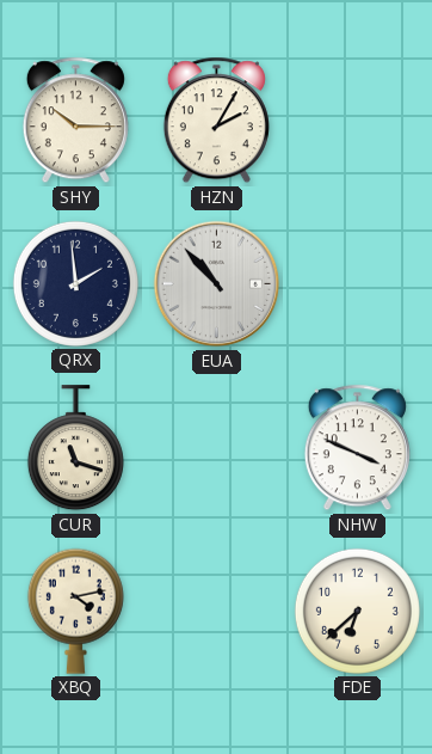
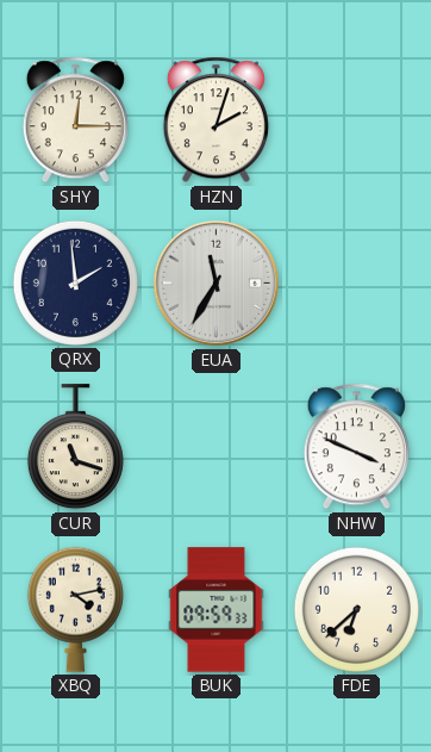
SHY: 10:15 -> 12:15
HZN: 2:05 -> 2:03
EUA: 10:53 -> 11:35
BUK: none -> 09:59
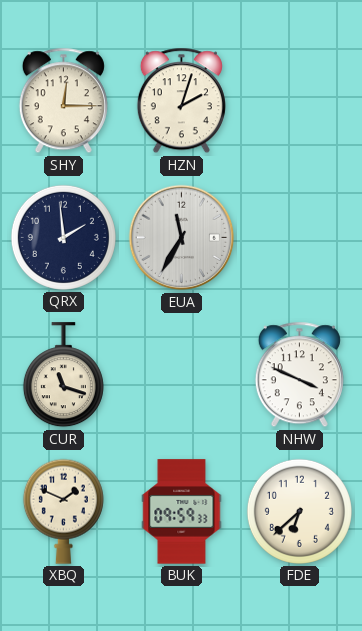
XBQ: 4:13 -> 1:49
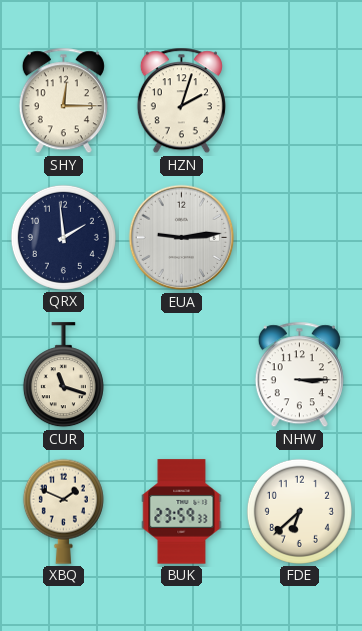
EUA: 11:35 -> 9:14
NHW: 3:49 -> 3:15
BUK: 09:59 -> 23:59
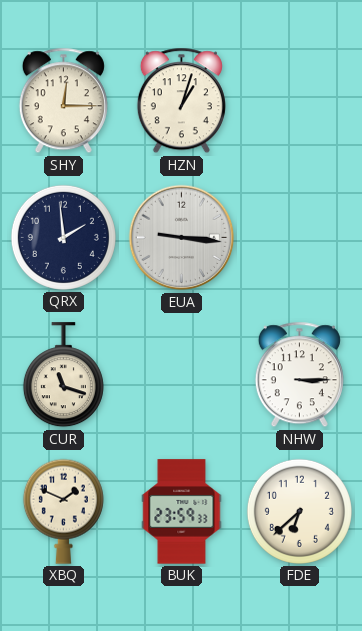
HZN: 2:03 -> 1:03
EUA: 9:14 -> 9:16
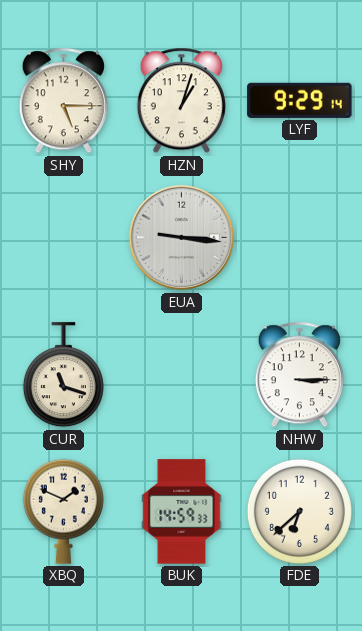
SHY: 12:15 -> 5:15
LYF: none -> 9:29
QRX: 1:59 -> none
BUK: 23:59 -> 14:59
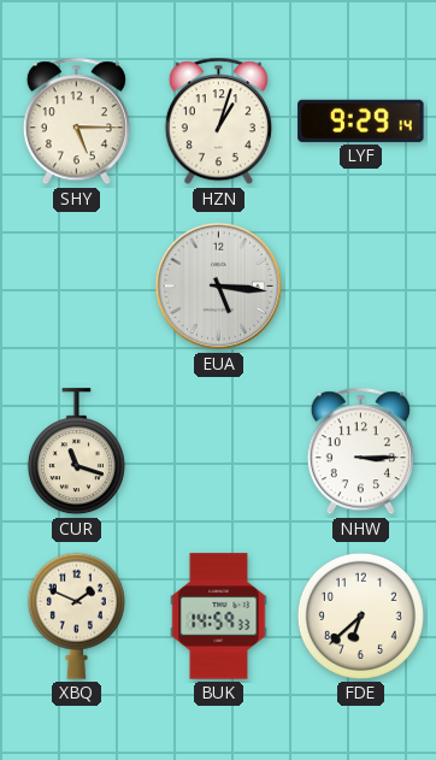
EUA: 9:16 -> 5:16
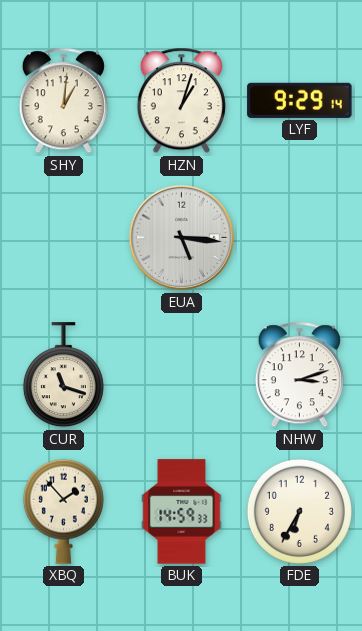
SHY: 5:15 -> 1:01
NHW: 3:15 -> 3:12
XBQ: 1:49 -> 1:53
FDE: 6:38 -> 6:35
